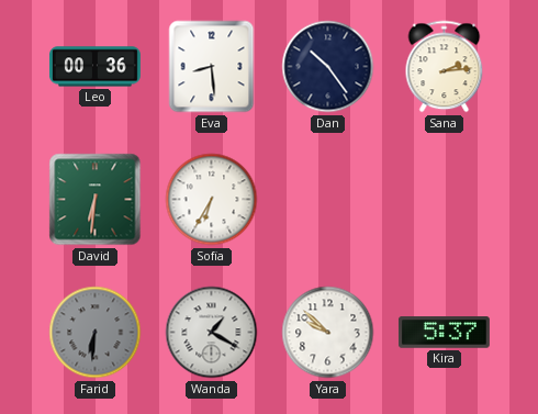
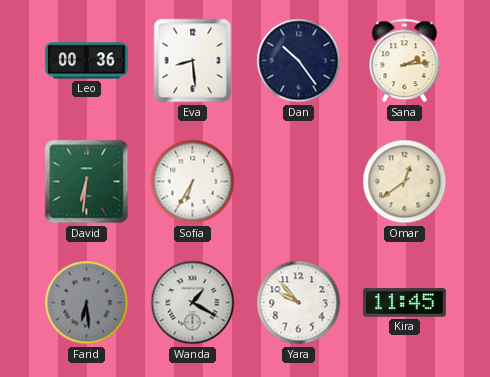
Omar: none -> 12:39
Farid: 6:31 -> 6:29
Yara: 9:52 -> 9:53
Kira: 5:37 -> 11:45
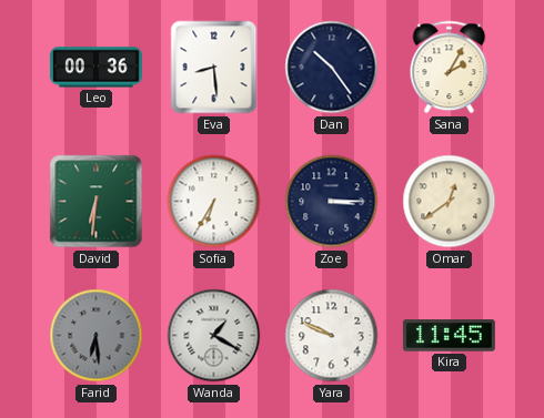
Sana: 2:14 -> 2:05
Zoe: none -> 3:15
Yara: 9:53 -> 9:49
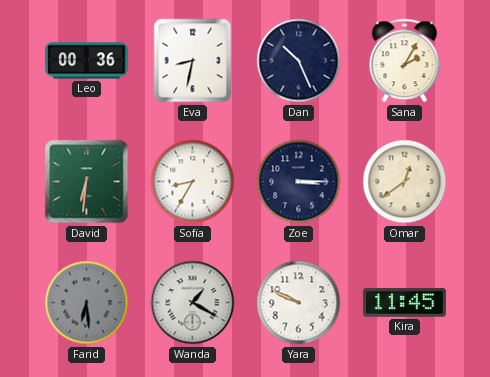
Eva: 8:29 -> 8:32
Dan: 10:24 -> 10:26
Sofia: 6:35 -> 8:35
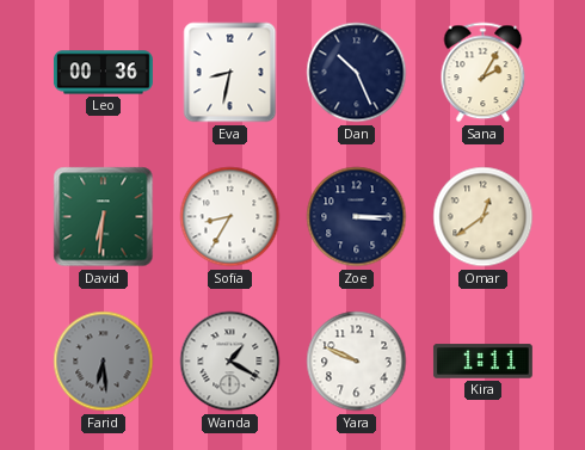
Kira: 11:45 -> 1:11
